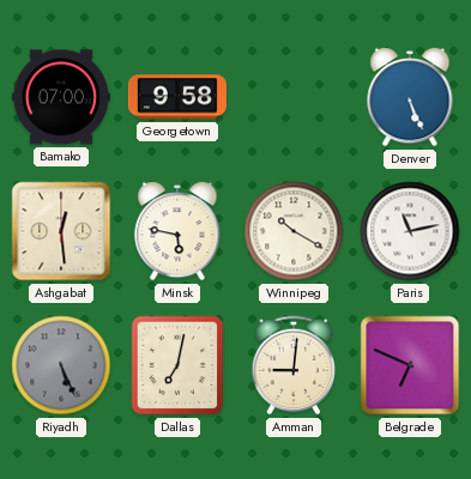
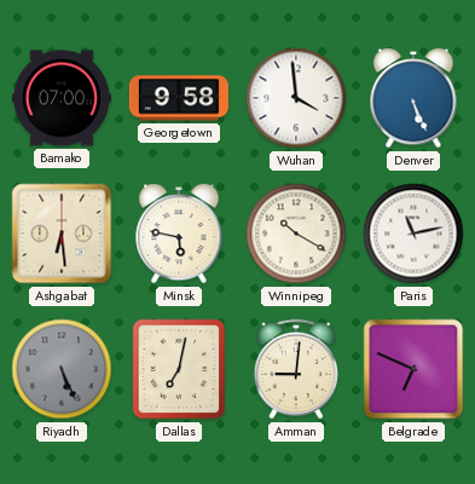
Wuhan: none -> 3:59
Ashgabat: 12:29 -> 6:29
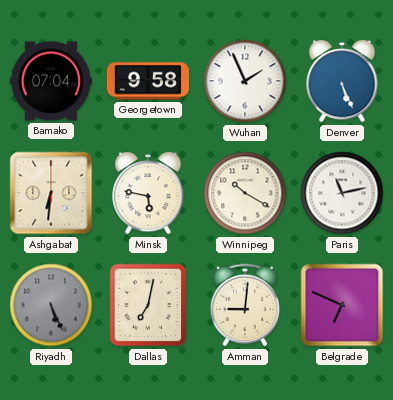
Bamako: 07:00 -> 07:04
Wuhan: 3:59 -> 1:56
Ashgabat: 6:29 -> 6:31
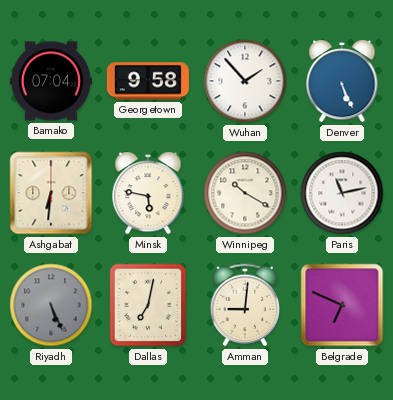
Wuhan: 1:56 -> 1:53
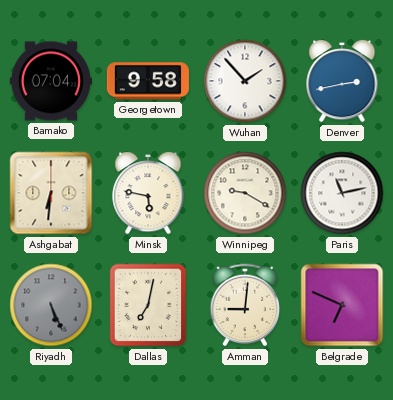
Denver: 5:26 -> 2:43
Winnipeg: 10:20 -> 9:20
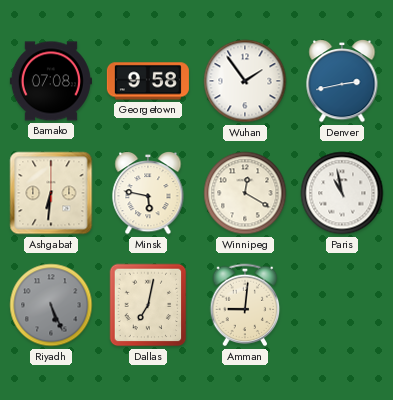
Bamako: 07:04 -> 07:08
Wuhan: 1:53 -> 1:54
Winnipeg: 9:20 -> 12:20
Paris: 11:13 -> 10:58
Belgrade: 6:49 -> none
